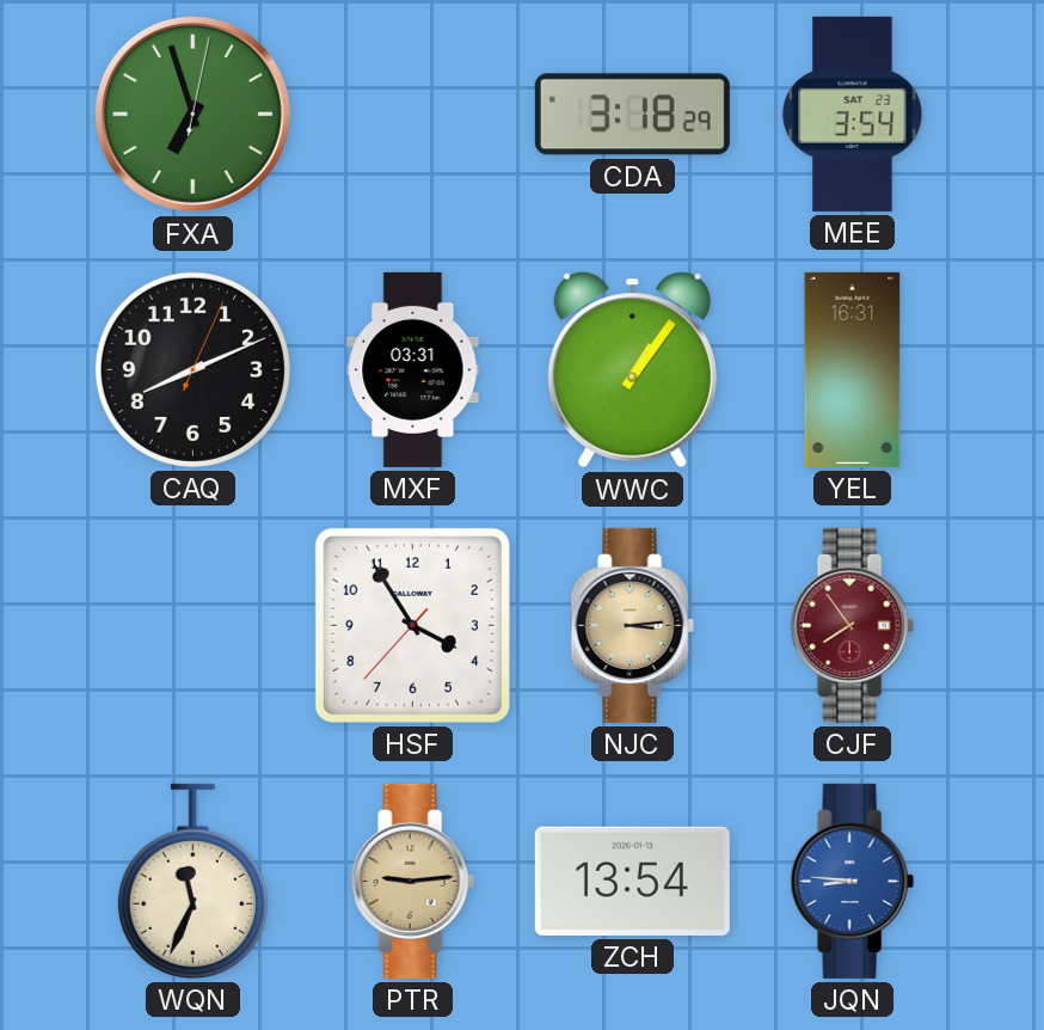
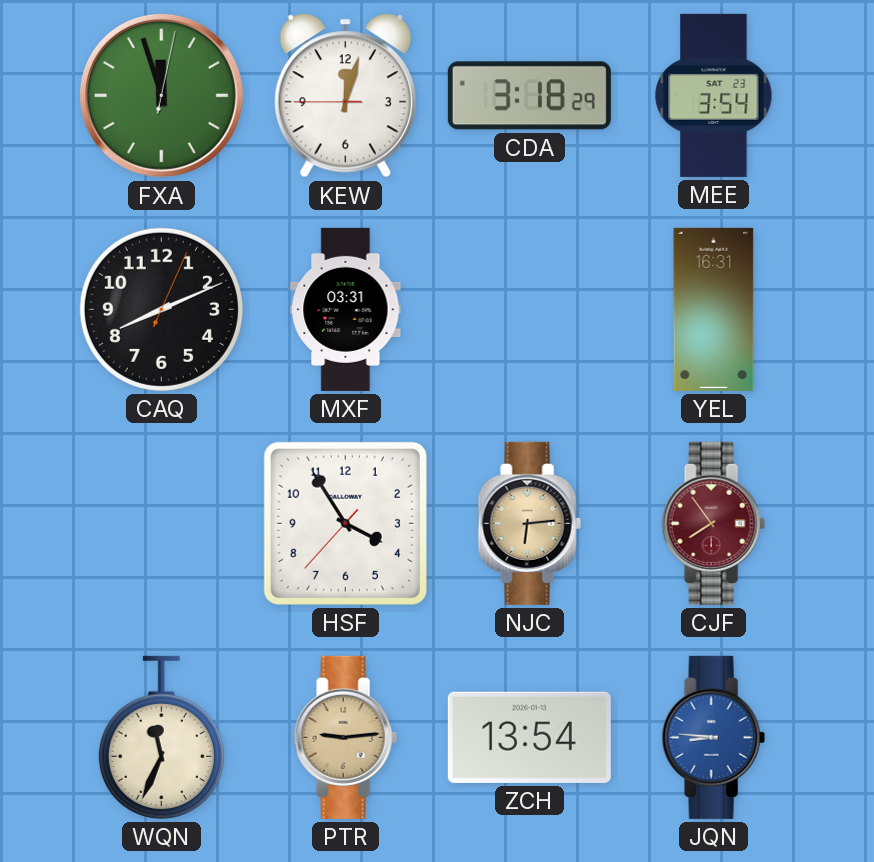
FXA: 6:57 -> 11:57
KEW: none -> 12:02
WWC: 1:06 -> none
NJC: 3:14 -> 6:14
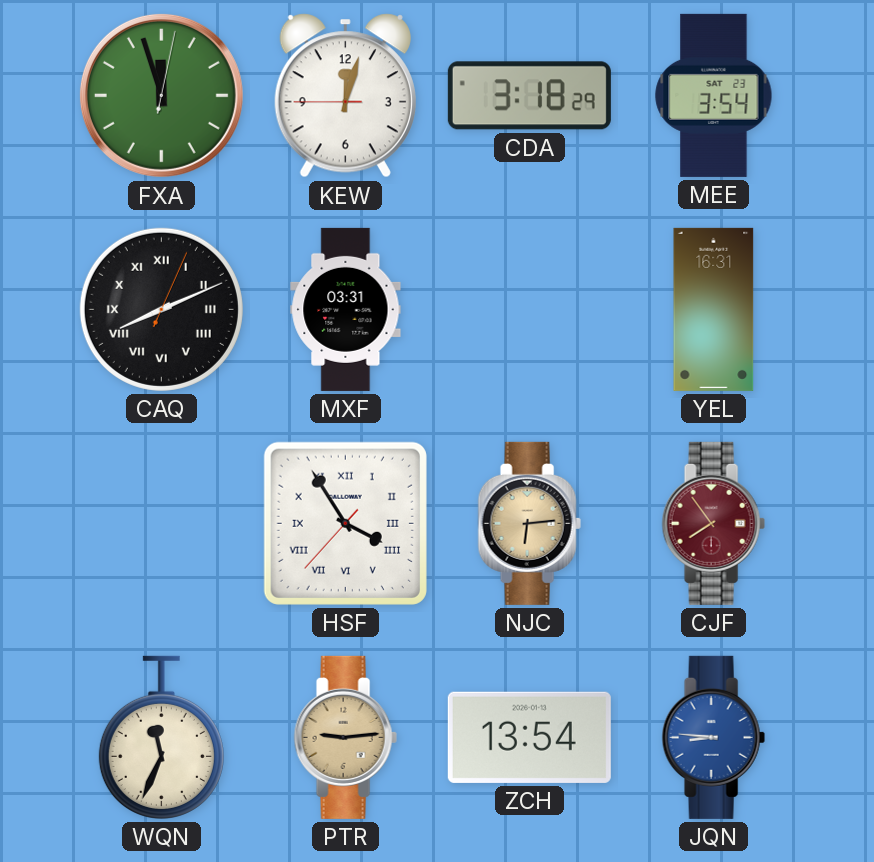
CAQ numerals: Arabic -> Roman
HSF numerals: Arabic -> Roman
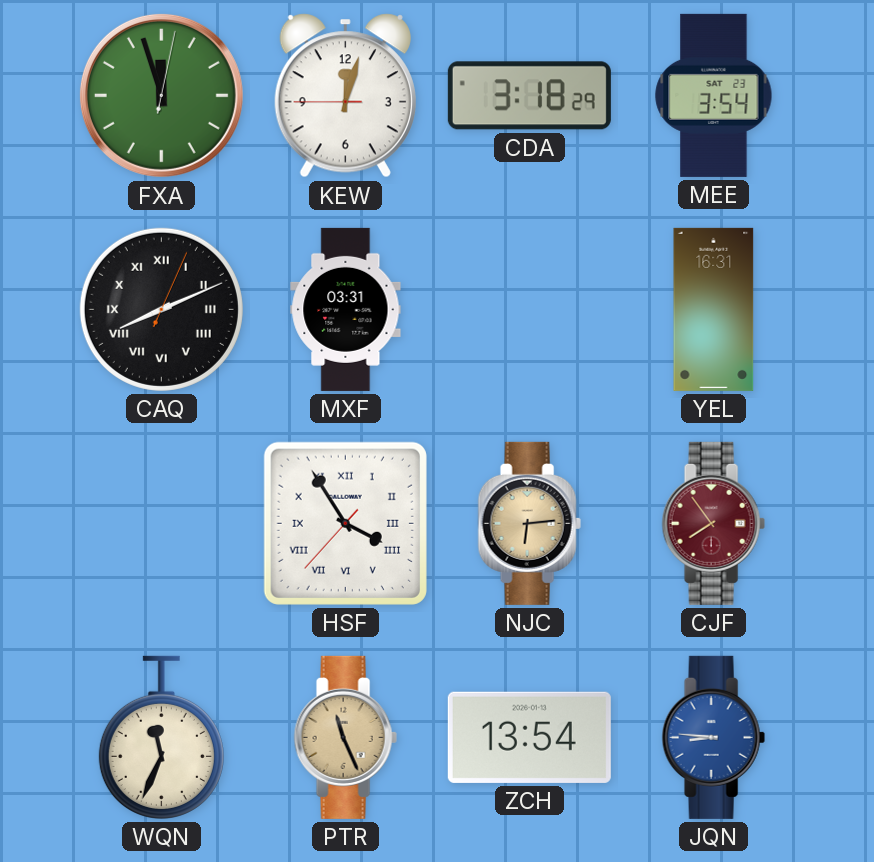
PTR: 9:14 -> 11:26
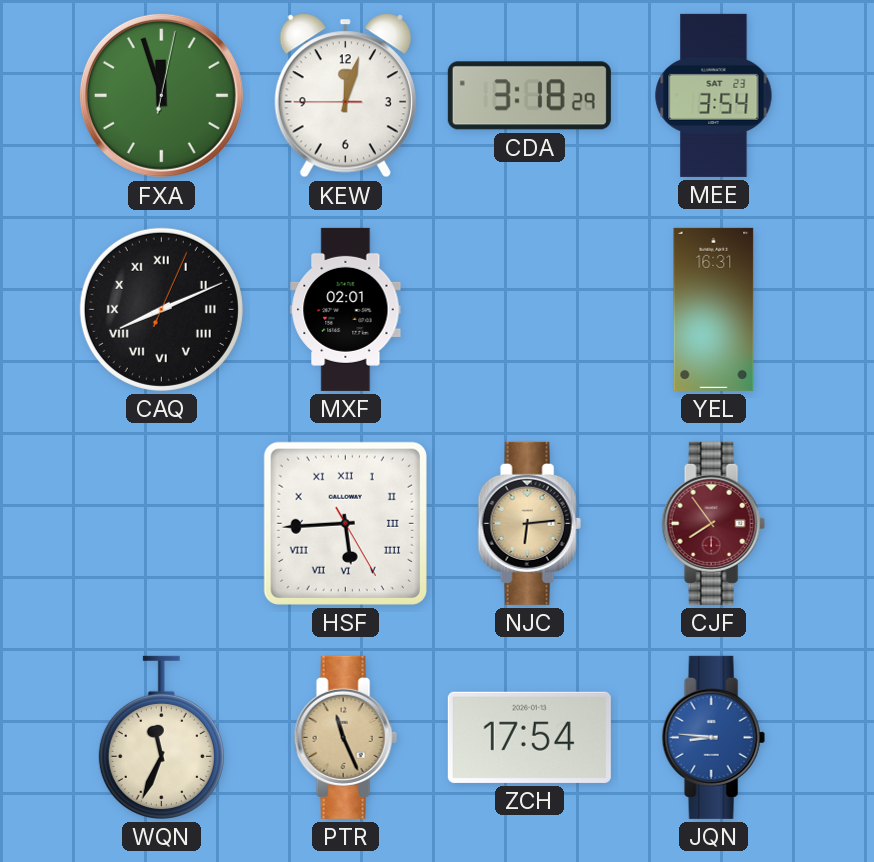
MXF: 03:31 -> 02:01
HSF: 3:54 -> 5:44
ZCH: 13:54 -> 17:54
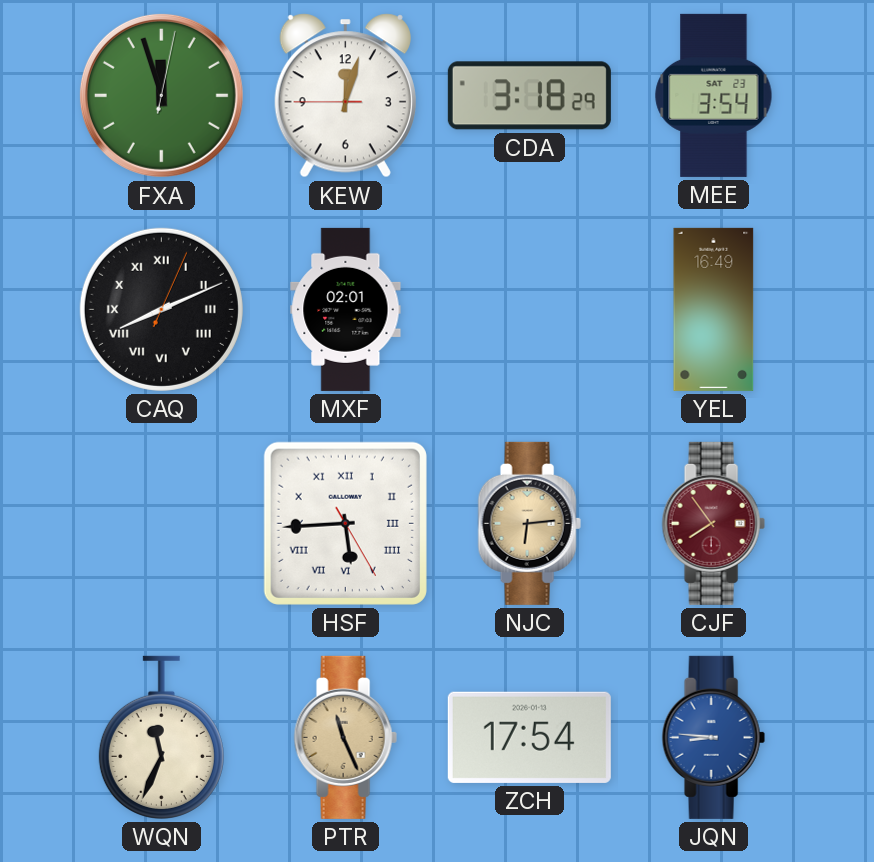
YEL: 16:31 -> 16:49
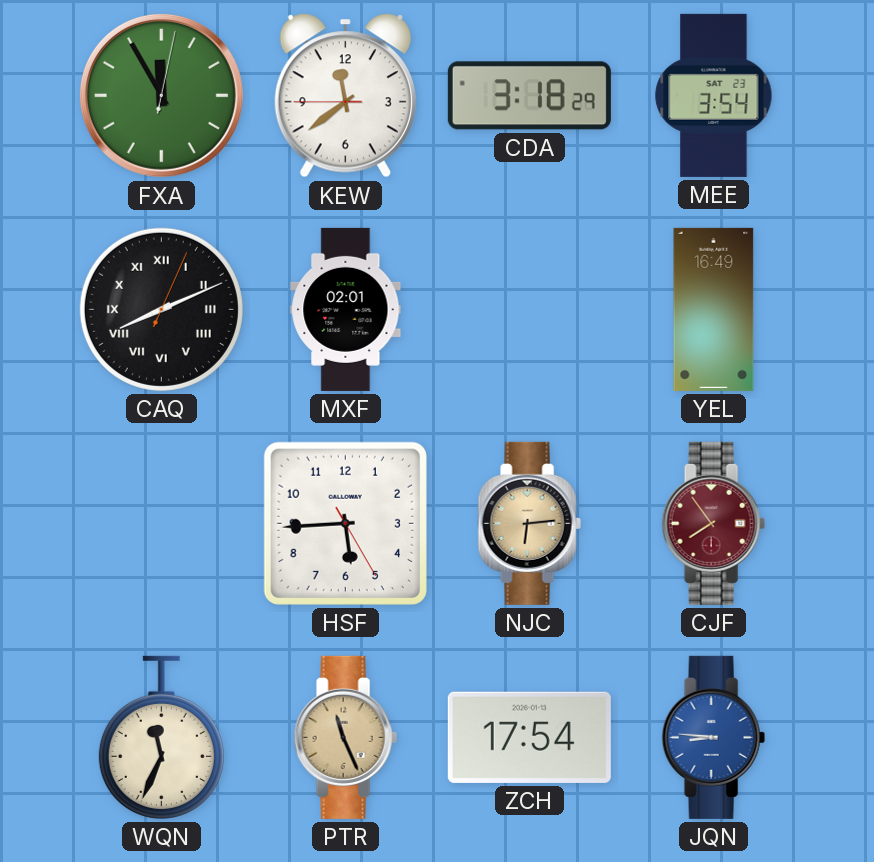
FXA: 11:57 -> 11:55
KEW: 12:02 -> 11:38
HSF numerals: Roman -> Arabic
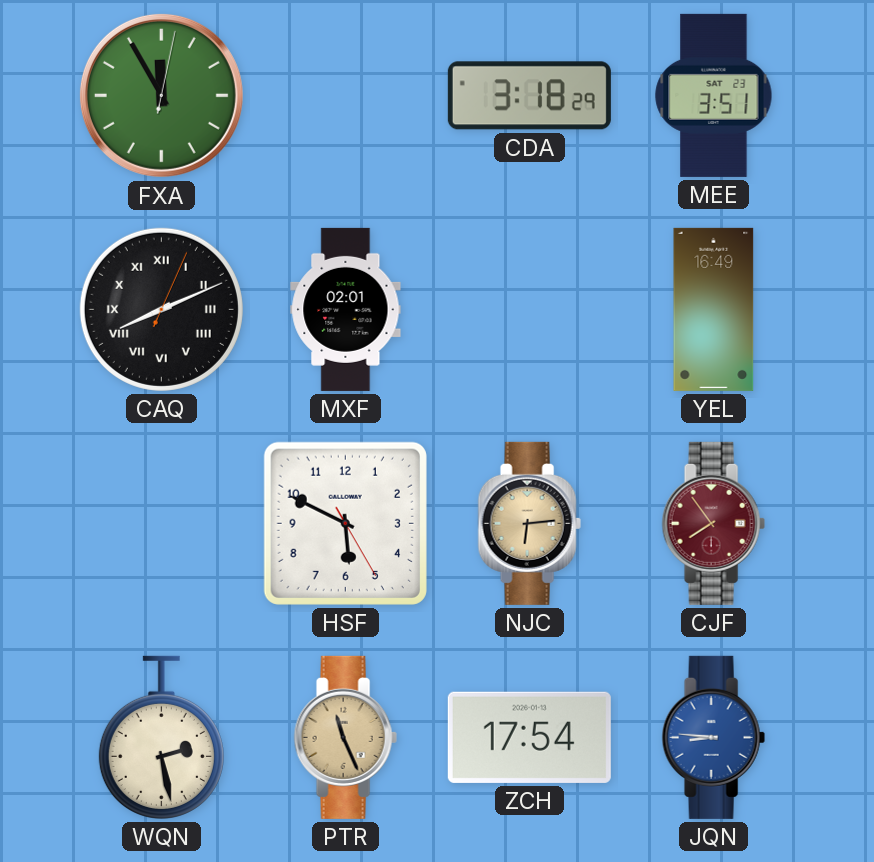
KEW: 11:38 -> none
MEE: 3:54 -> 3:51
HSF: 5:44 -> 5:49
WQN: 11:34 -> 2:28
